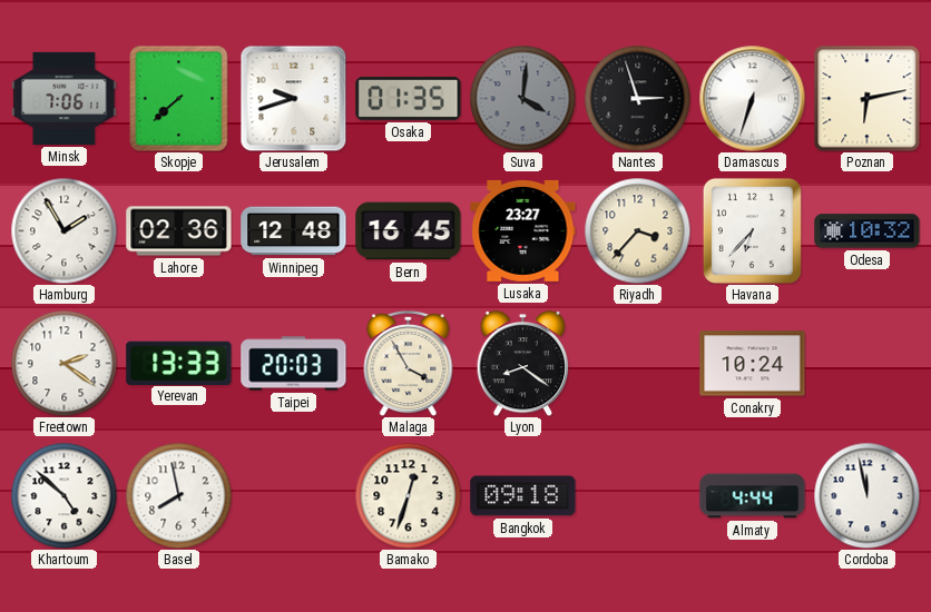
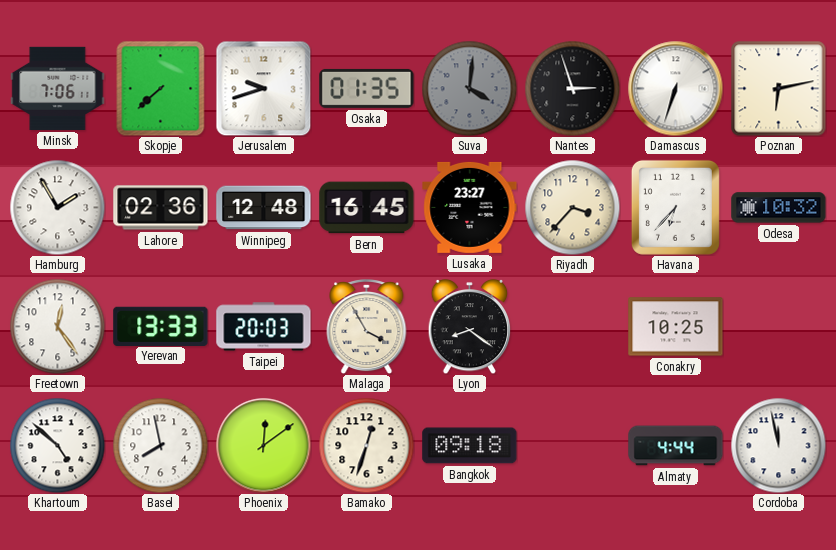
Freetown: 2:21 -> 12:24
Conakry: 10:24 -> 10:25
Phoenix: none -> 12:09
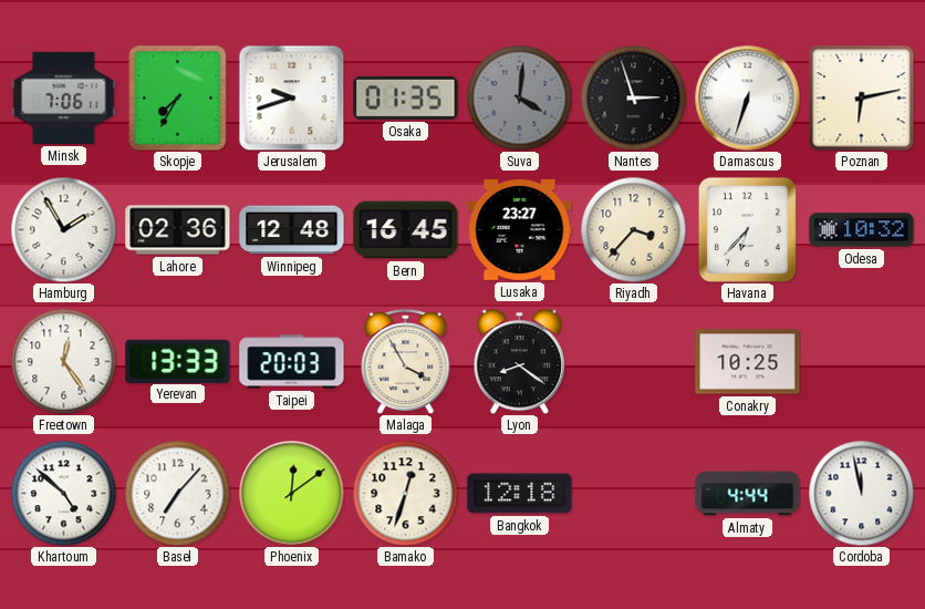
Skopje: 7:38 -> 7:35
Basel: 7:58 -> 7:07
Bangkok: 09:18 -> 12:18
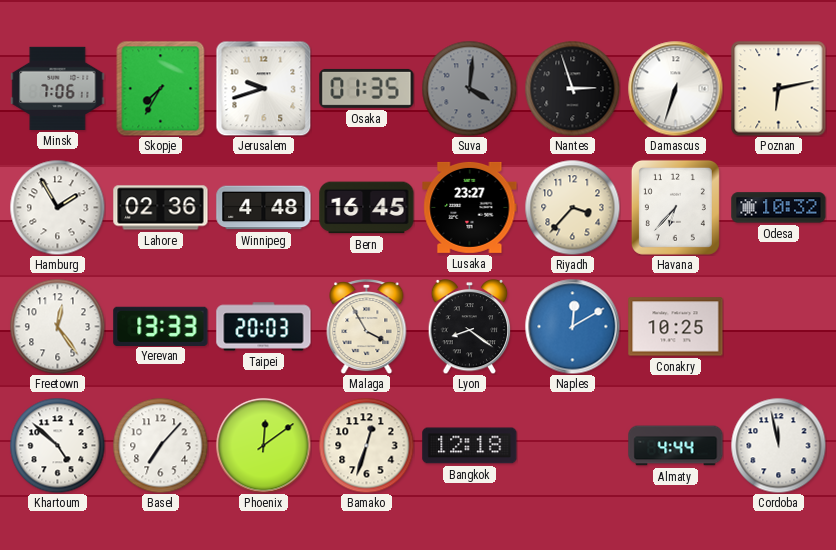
Winnipeg: 12:48 -> 4:48
Naples: none -> 12:10
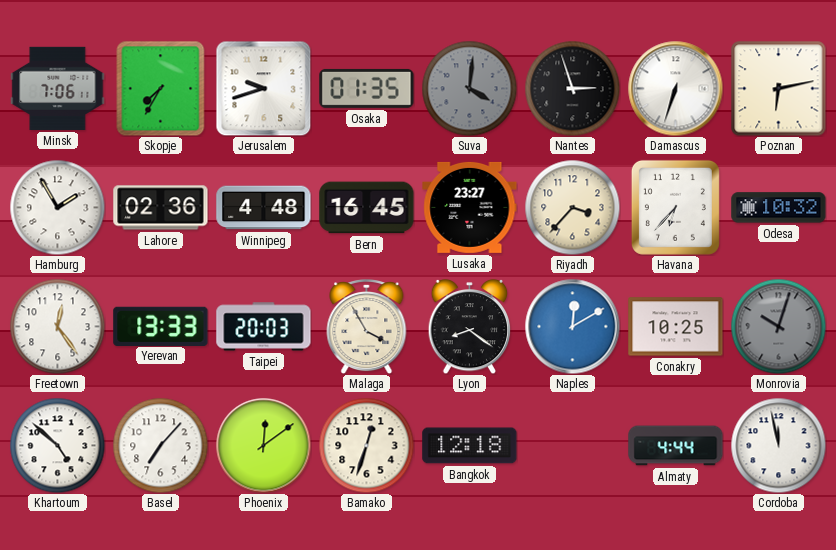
Monrovia: none -> 10:03
